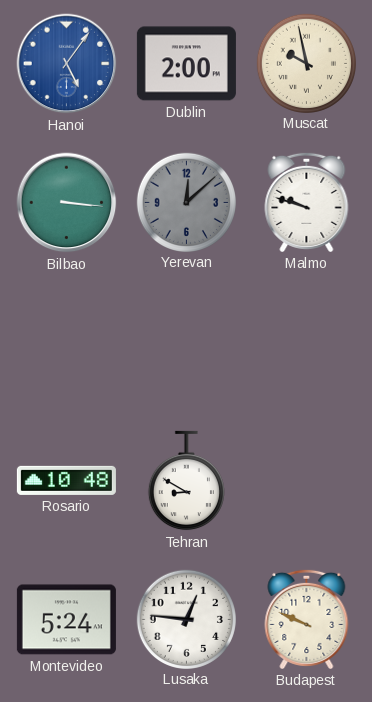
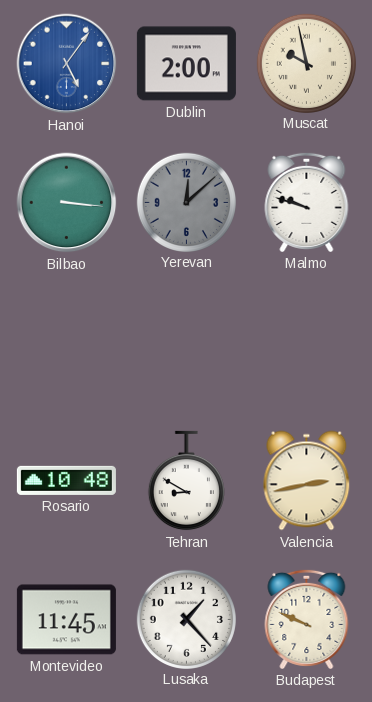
Valencia: none -> 2:43
Montevideo: 5:24 -> 11:45
Lusaka: 12:46 -> 1:23
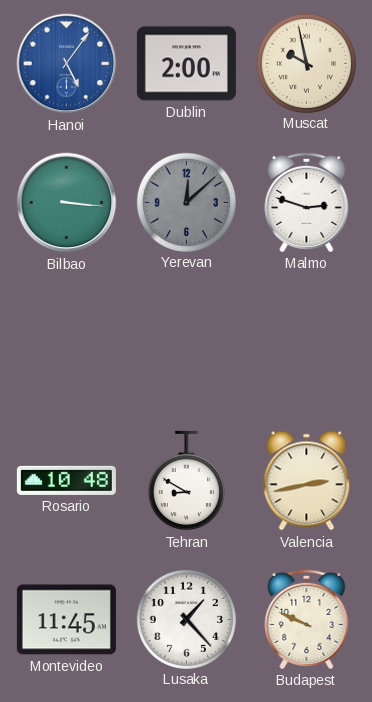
Malmo: 9:48 -> 2:48
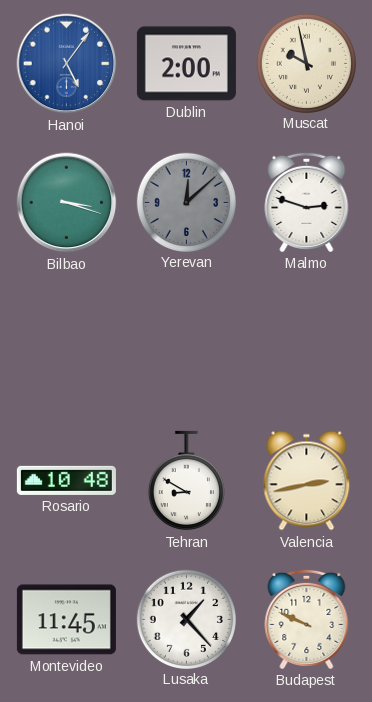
Bilbao: 3:16 -> 3:18
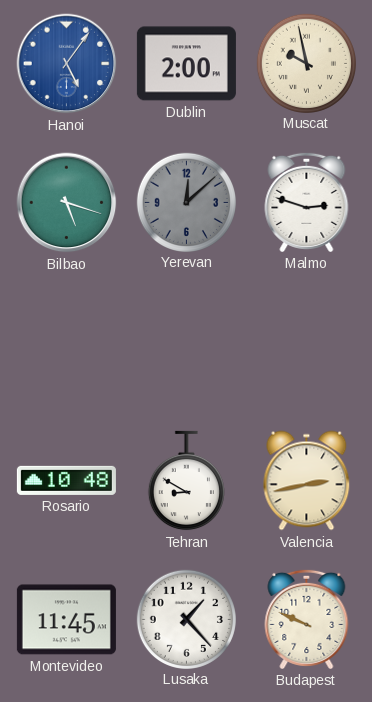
Bilbao: 3:18 -> 5:18
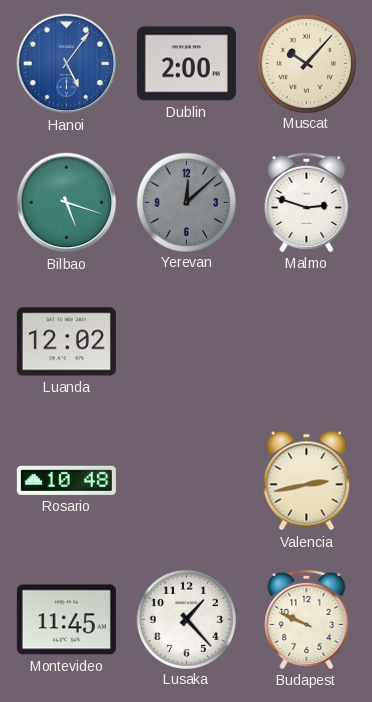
Muscat: 9:58 -> 10:07
Luanda: none -> 12:02
Tehran: 8:50 -> none
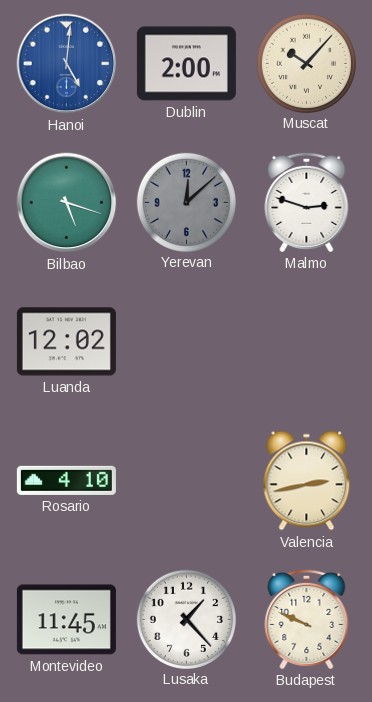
Hanoi: 5:06 -> 5:01
Rosario: 10:48 -> 4:10
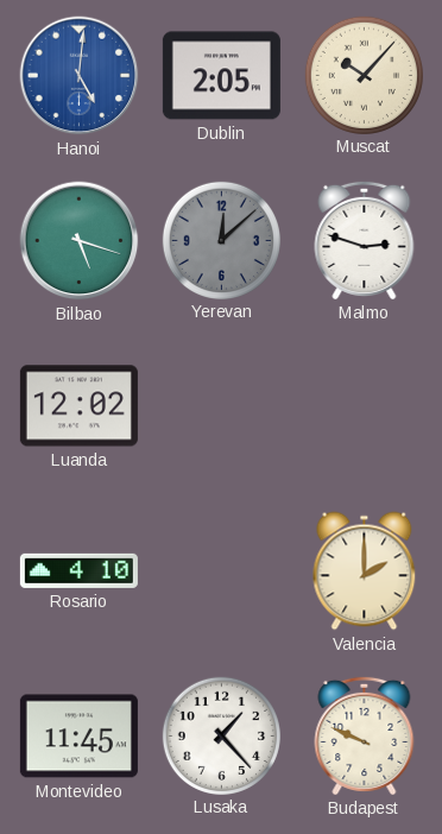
Dublin: 2:00 -> 2:05
Valencia: 2:43 -> 2:00
